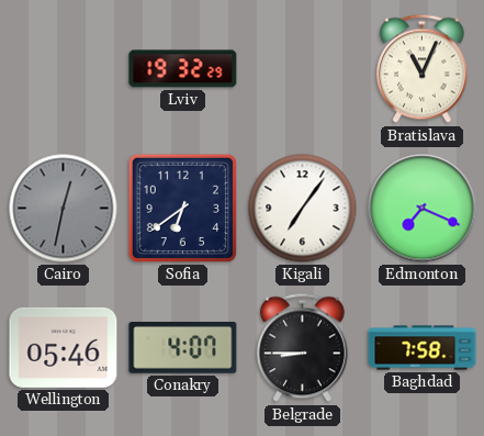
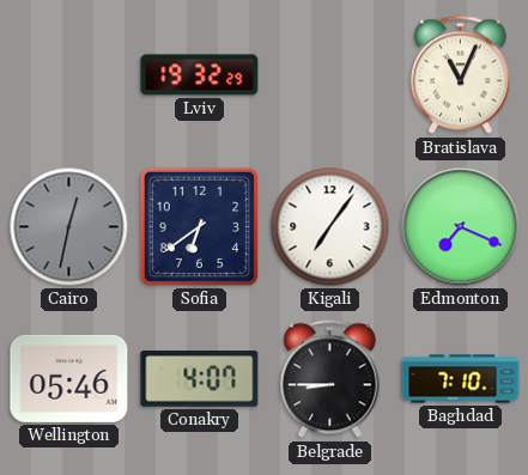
Baghdad: 7:58 -> 7:10
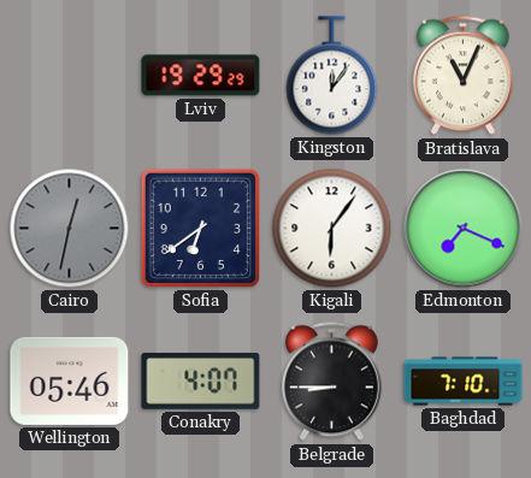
Lviv: 19:32 -> 19:29
Kingston: none -> 12:06
Kigali: 7:06 -> 6:06
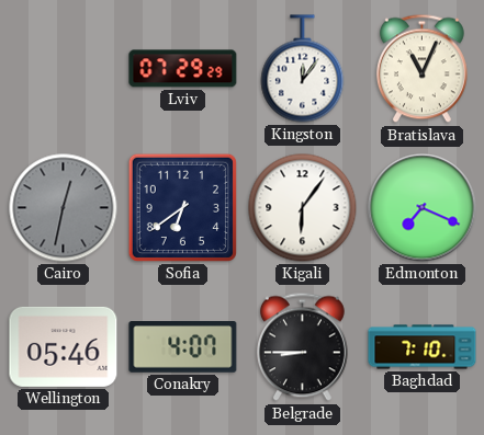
Lviv: 19:29 -> 07:29
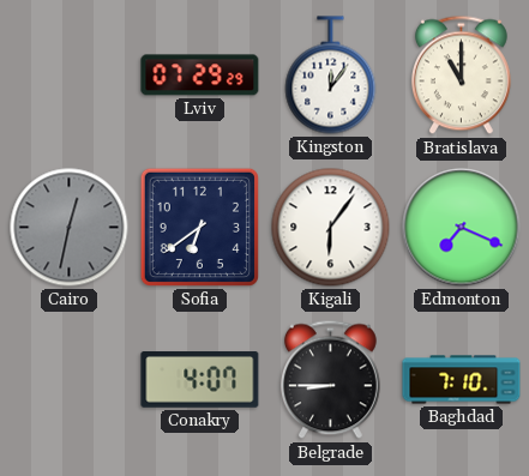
Bratislava: 11:04 -> 11:00
Wellington: 05:46 -> none
